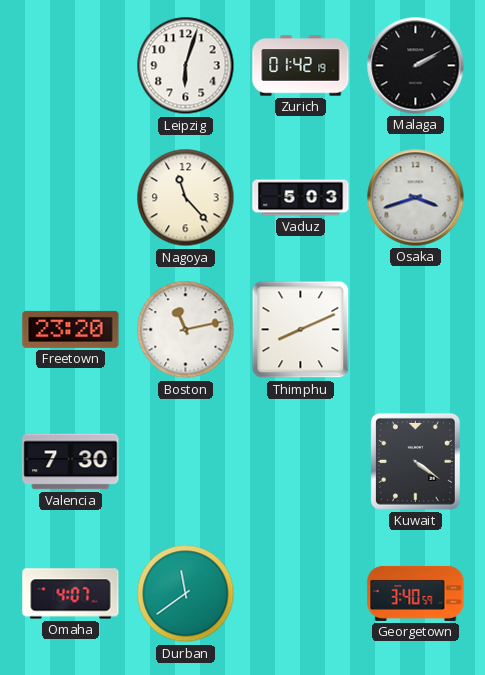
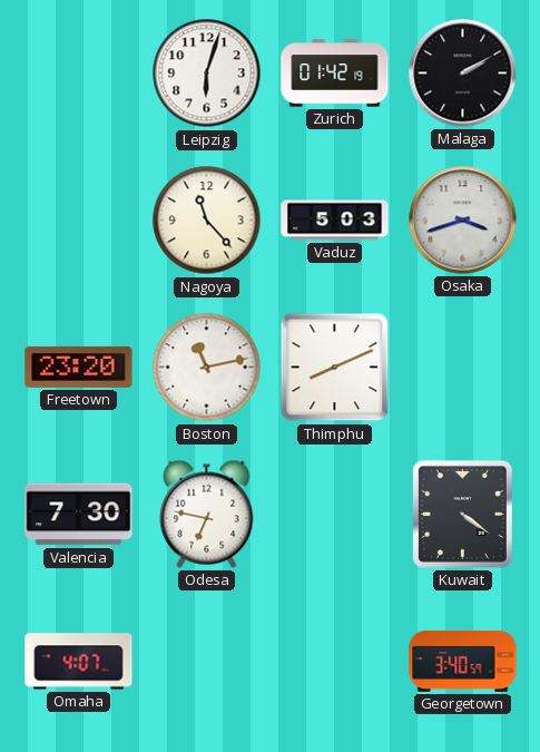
Odesa: none -> 6:47
Durban: 11:39 -> none
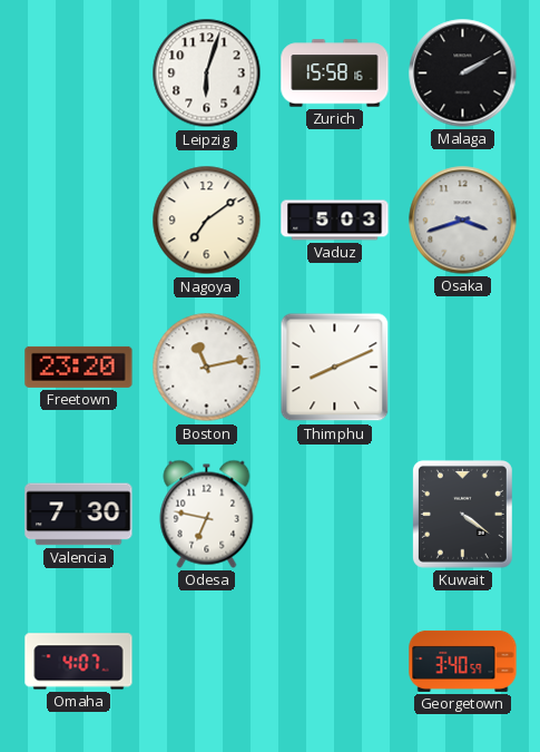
Zurich: 01:42 -> 15:58
Nagoya: 11:23 -> 7:09
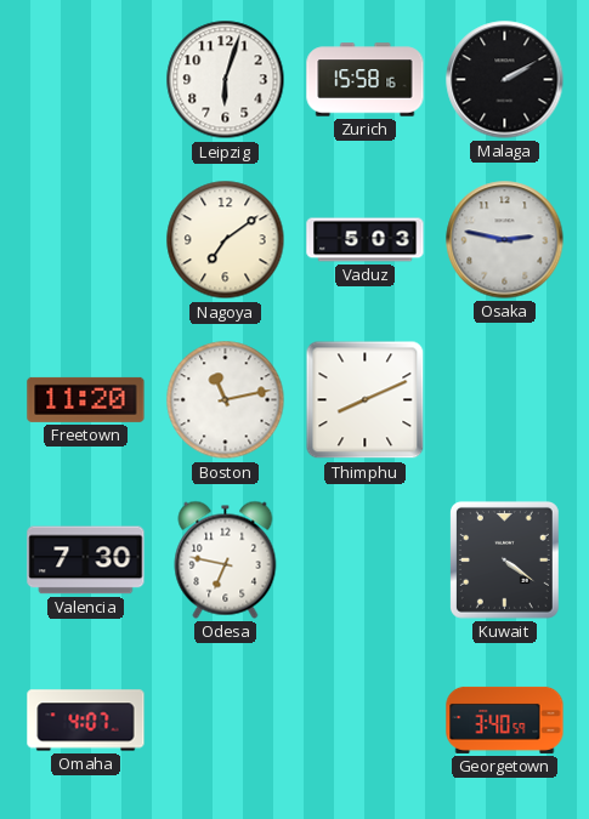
Osaka: 3:42 -> 2:47
Freetown: 23:20 -> 11:20
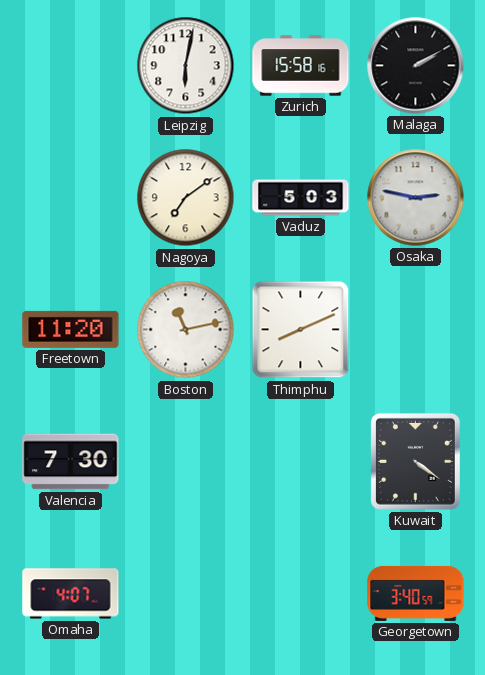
Leipzig: 6:03 -> 6:02
Odesa: 6:47 -> none
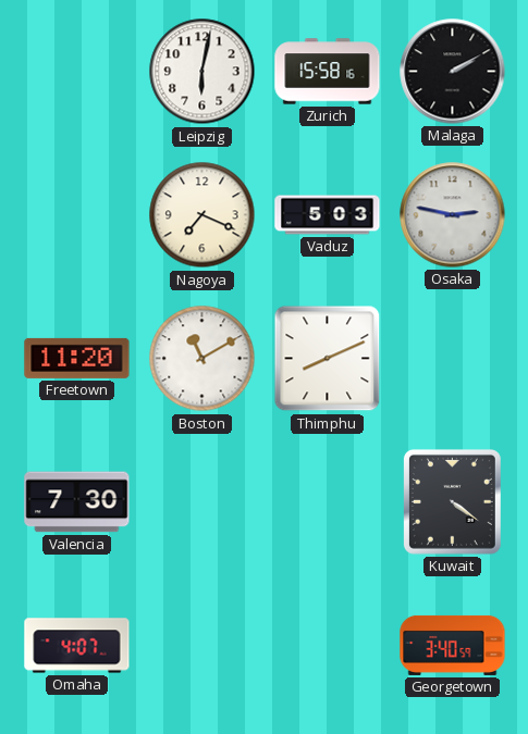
Nagoya: 7:09 -> 7:19
Boston: 11:13 -> 11:10
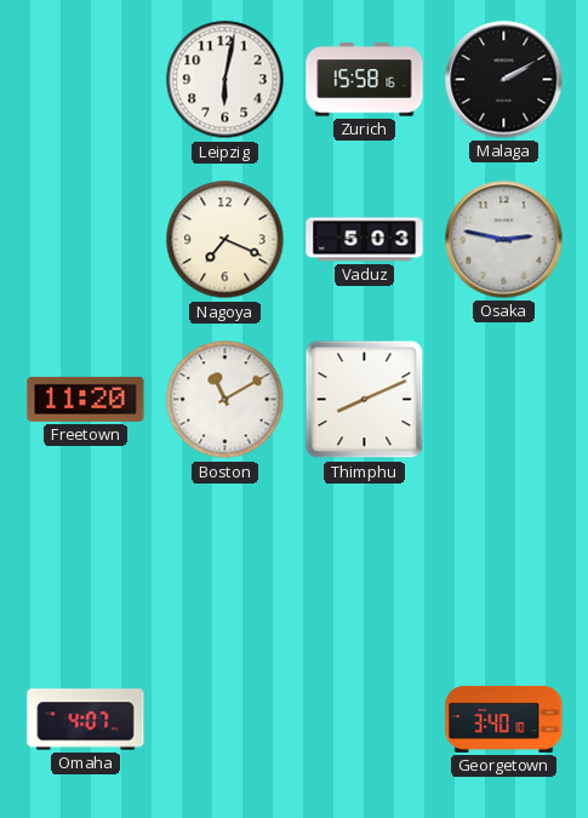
Valencia: 7:30 -> none
Kuwait: 4:21 -> none
Georgetown: 3:40:59 -> 3:40:10
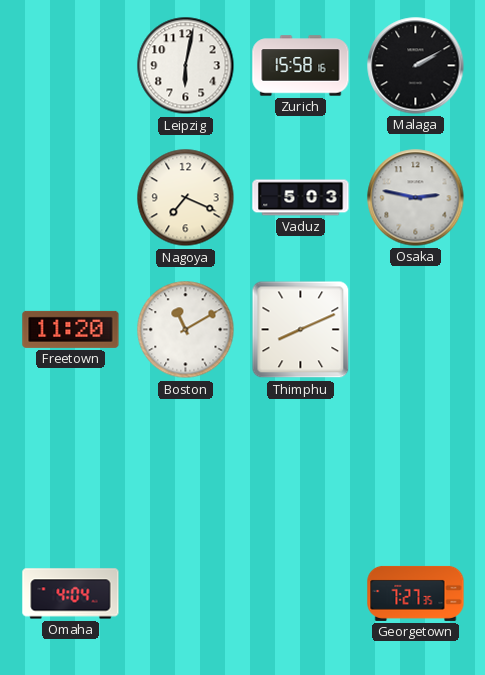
Omaha: 4:07 -> 4:04
Georgetown: 3:40 -> 7:27
